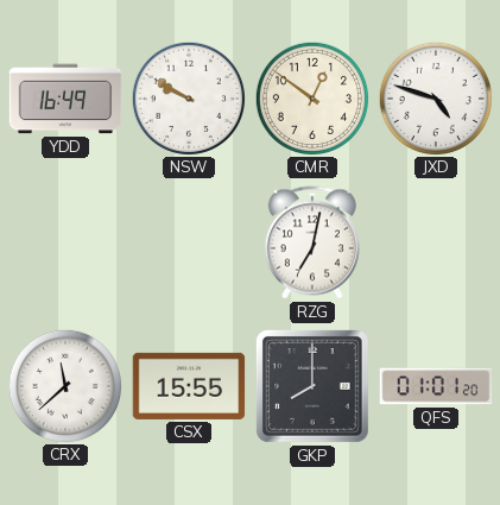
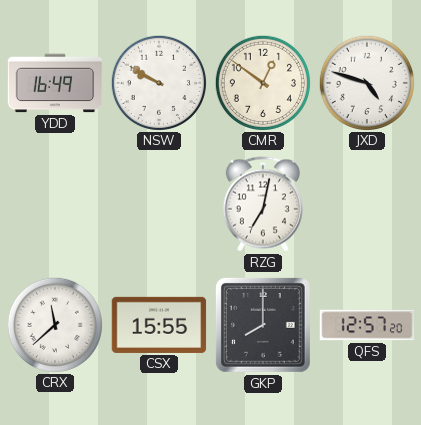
QFS: 01:01 -> 12:57
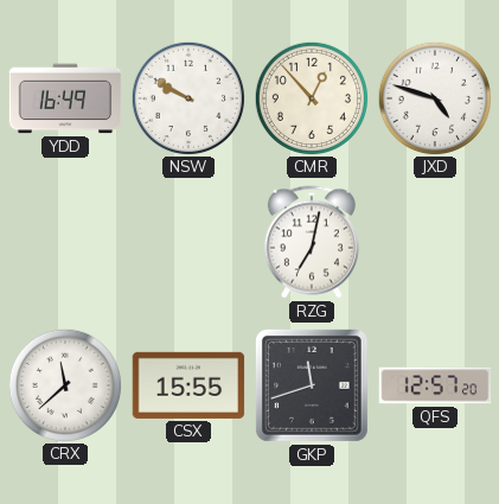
CMR: 12:51 -> 12:53
GKP: 8:00 -> 11:42
